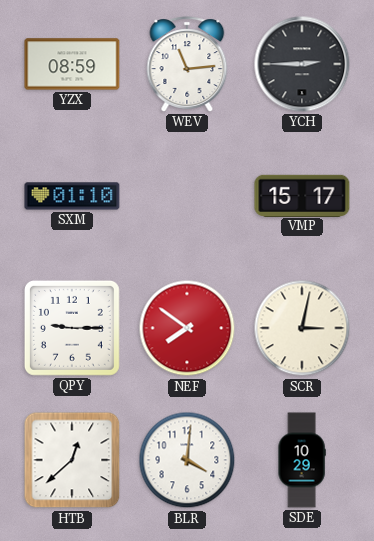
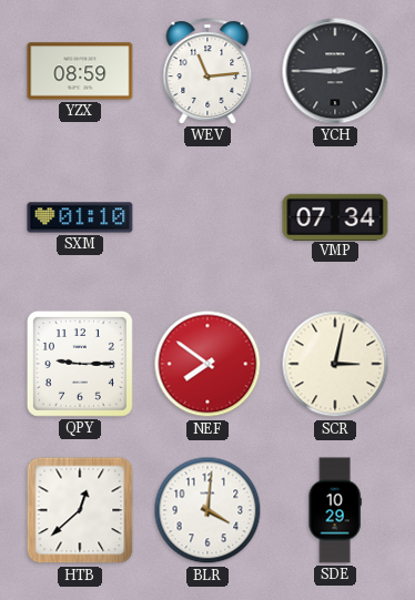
VMP: 15:17 -> 07:34
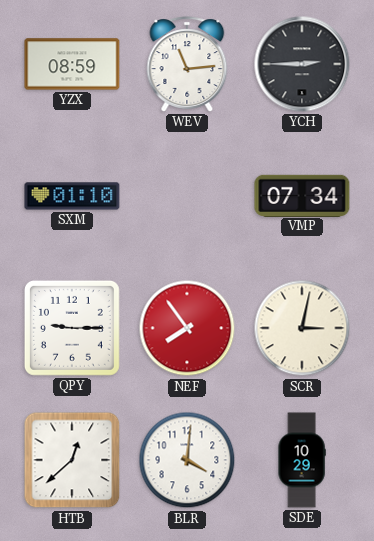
NEF: 7:51 -> 7:54
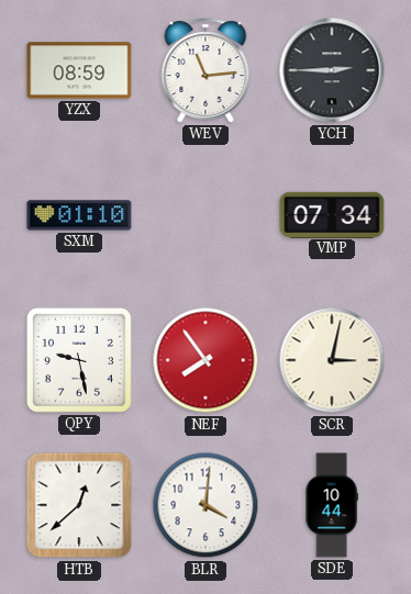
QPY: 9:15 -> 9:28
SDE: 10:29 -> 10:44
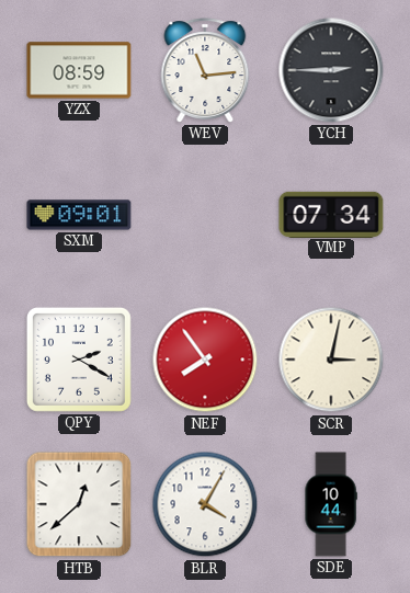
SXM: 01:10 -> 09:01
QPY: 9:28 -> 2:20
BLR: 4:01 -> 4:05
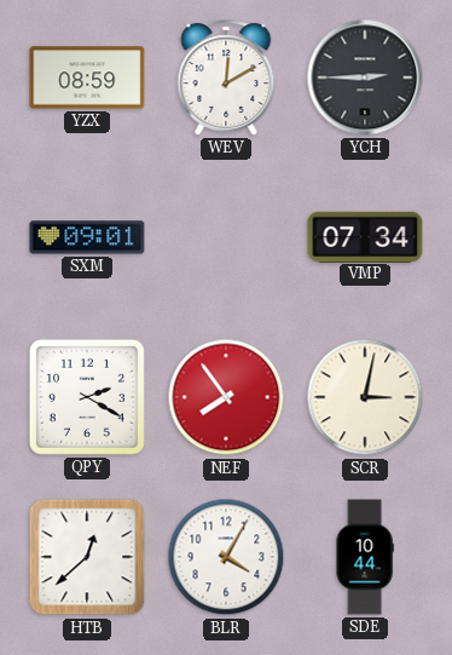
WEV: 11:14 -> 12:10
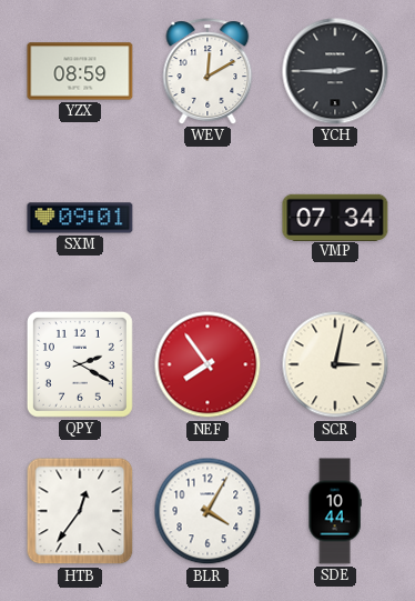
HTB: 12:38 -> 12:36
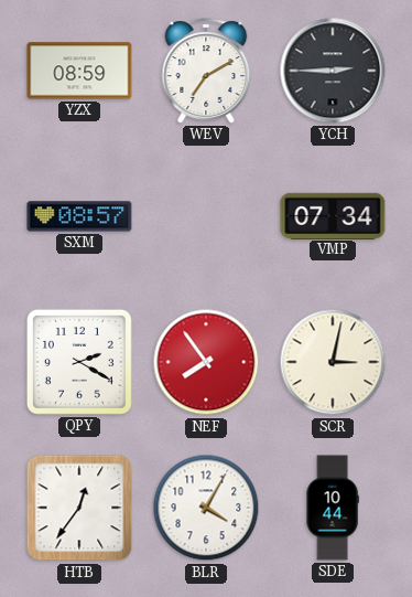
WEV: 12:10 -> 7:10
SXM: 09:01 -> 08:57
